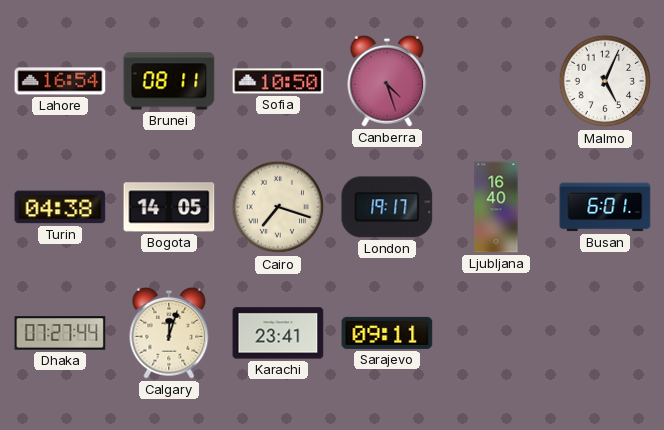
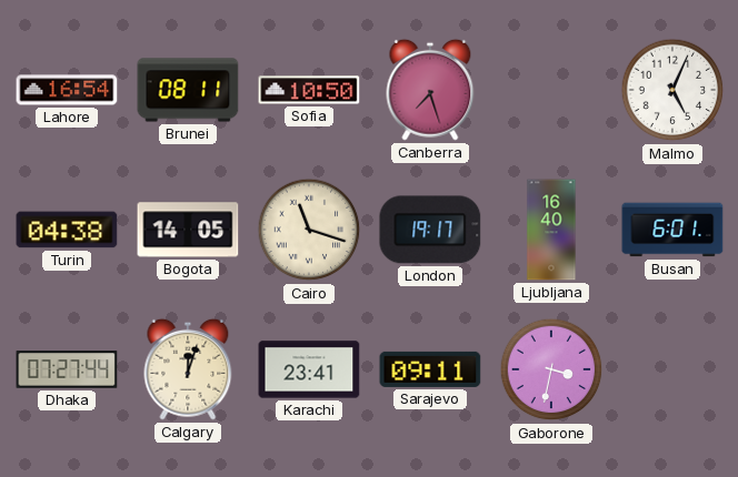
Canberra: 4:27 -> 7:27
Cairo: 7:18 -> 11:18
Gaborone: none -> 3:32
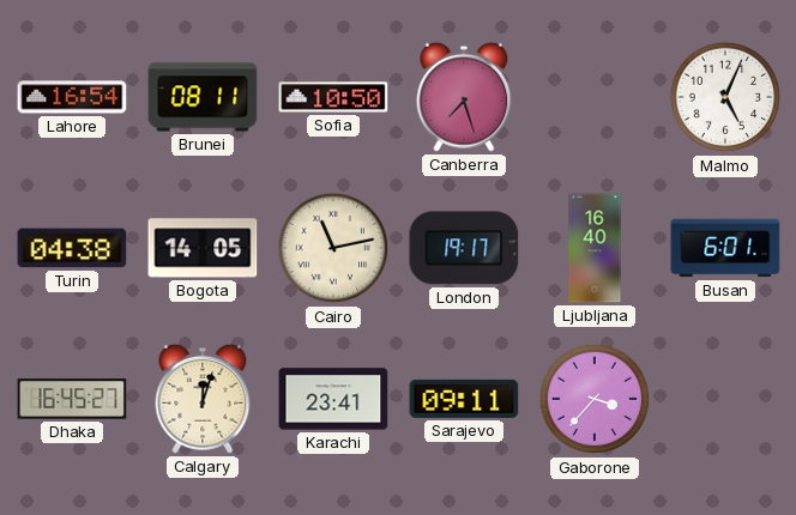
Cairo: 11:18 -> 11:13
Dhaka: 07:27 -> 16:45
Gaborone: 3:32 -> 3:37
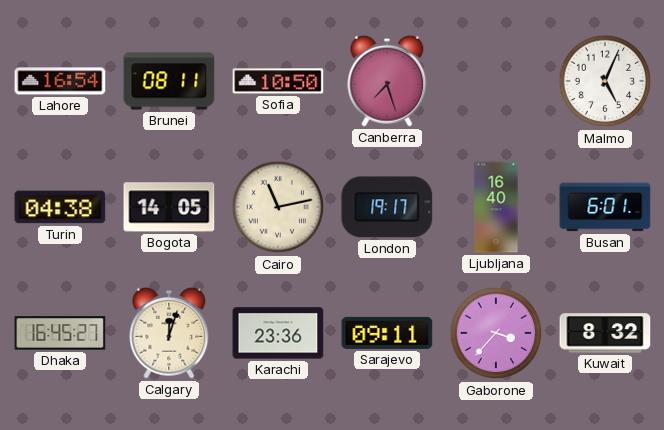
Karachi: 23:41 -> 23:36
Kuwait: none -> 8:32
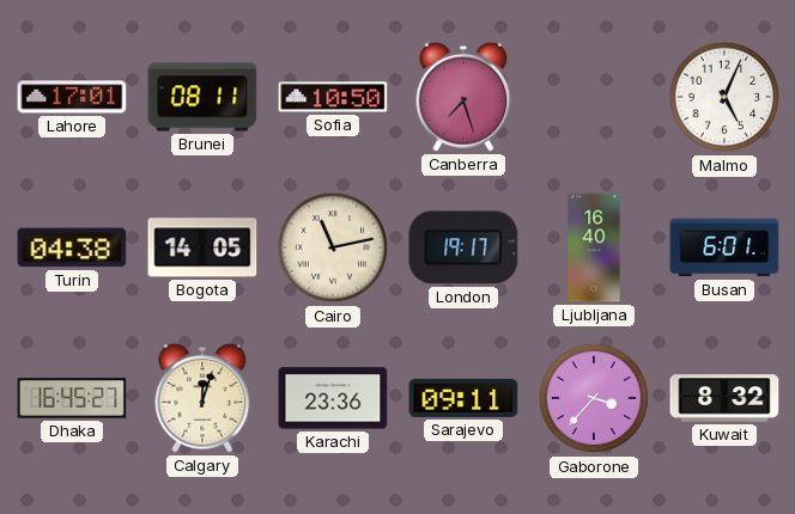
Lahore: 16:54 -> 17:01
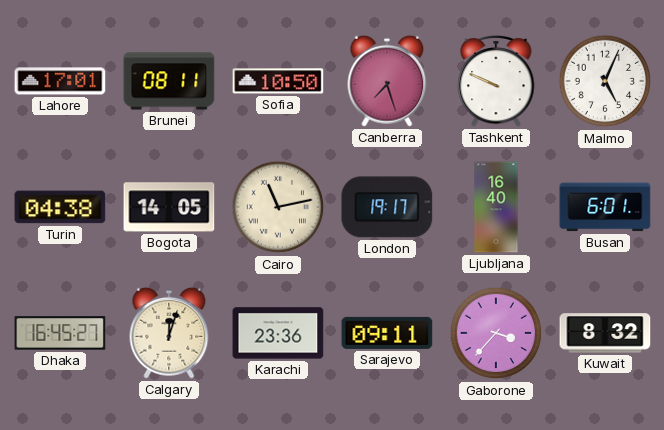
Tashkent: none -> 9:49
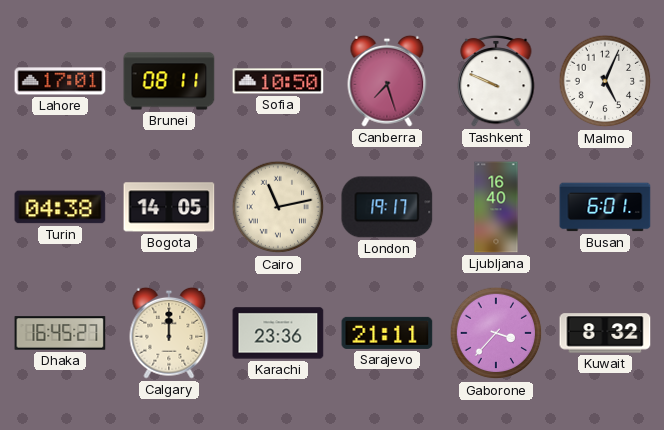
Calgary: 12:03 -> 12:00
Sarajevo: 09:11 -> 21:11
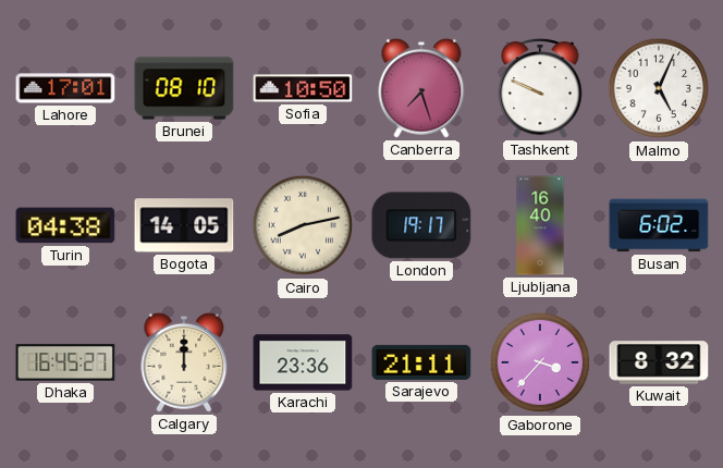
Brunei: 08:11 -> 08:10
Cairo: 11:13 -> 8:13
Busan: 6:01 -> 6:02
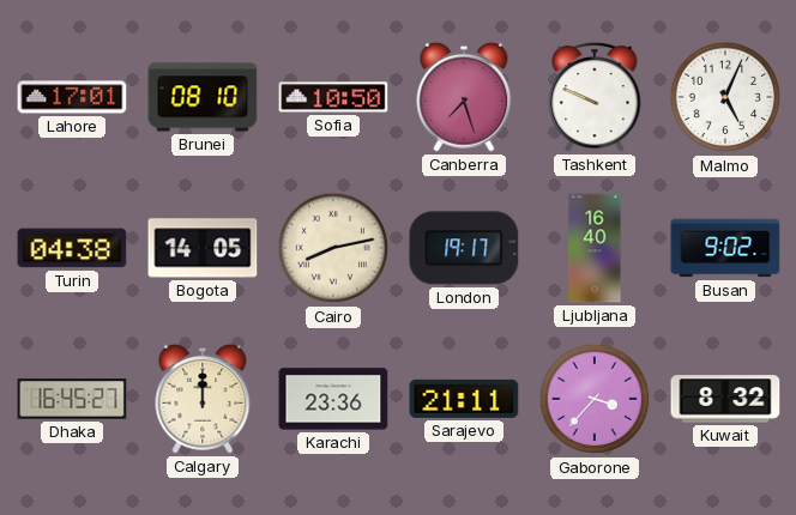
Busan: 6:02 -> 9:02
